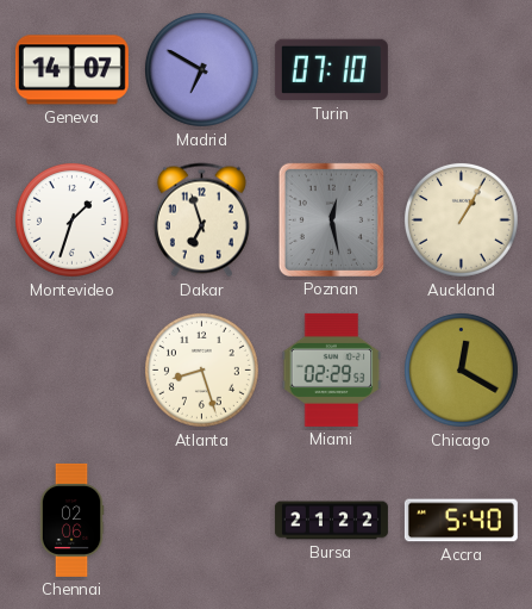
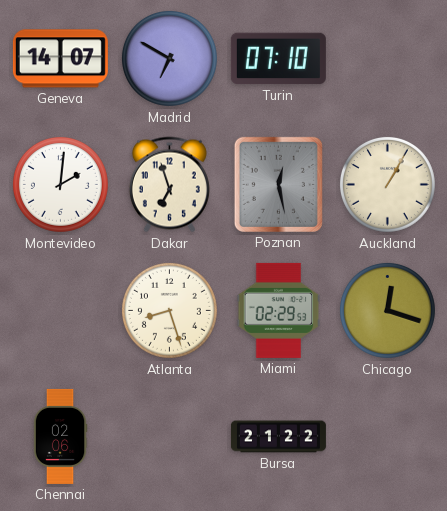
Montevideo: 1:33 -> 2:01
Chicago: 12:20 -> 12:18
Accra: 5:40 -> none
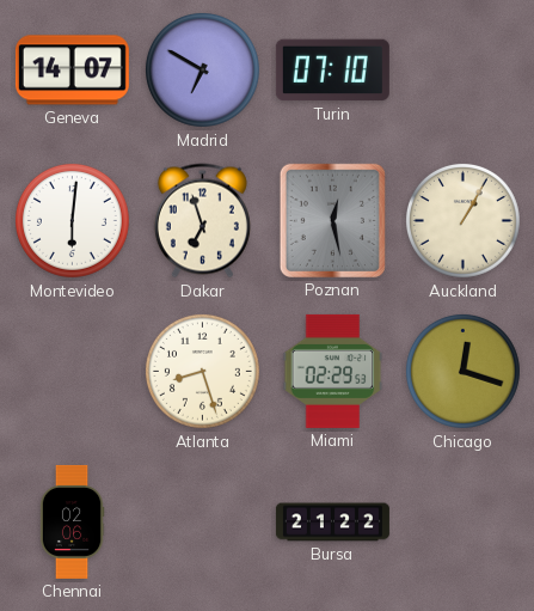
Montevideo: 2:01 -> 6:01
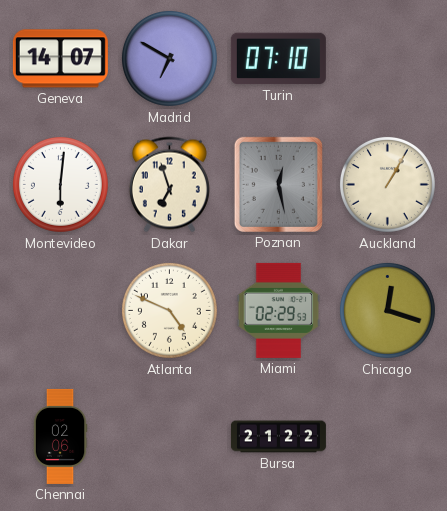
Atlanta: 8:27 -> 4:49
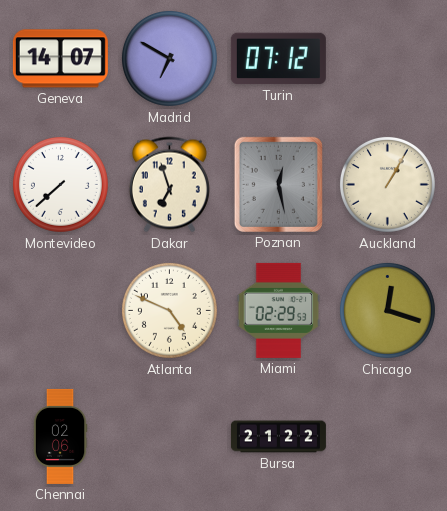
Turin: 07:10 -> 07:12
Montevideo: 6:01 -> 7:38
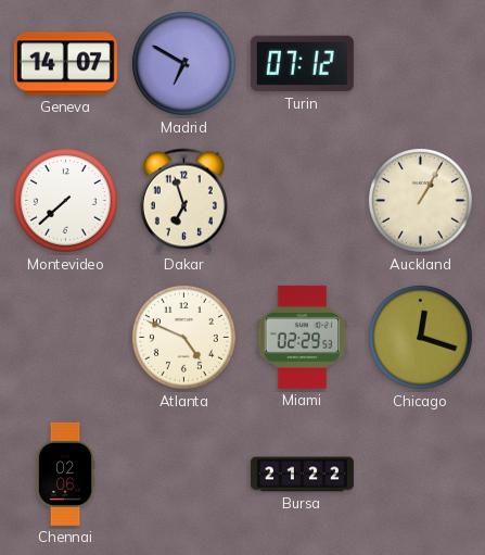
Poznan: 12:28 -> none
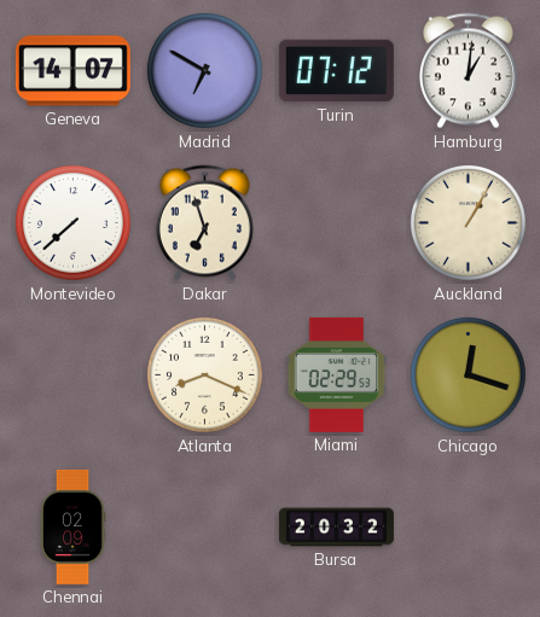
Hamburg: none -> 1:01
Atlanta: 4:49 -> 8:19
Chennai: 02:06 -> 02:09
Bursa: 21:22 -> 20:32
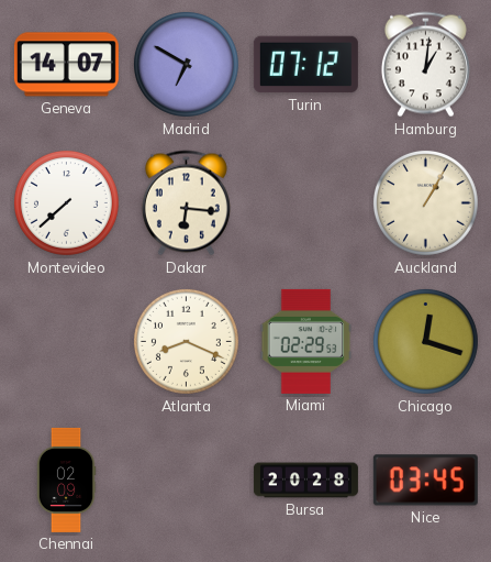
Dakar: 6:57 -> 6:16
Bursa: 20:32 -> 20:28
Nice: none -> 03:45
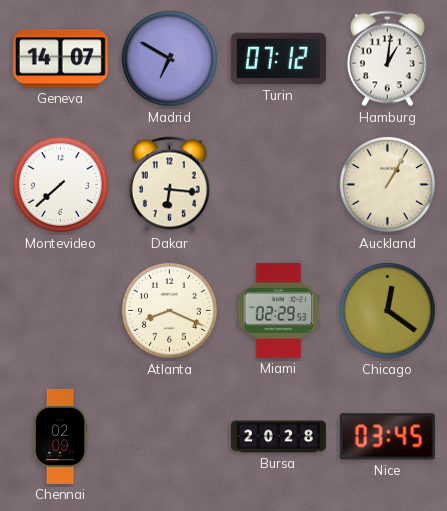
Chicago: 12:18 -> 12:21
